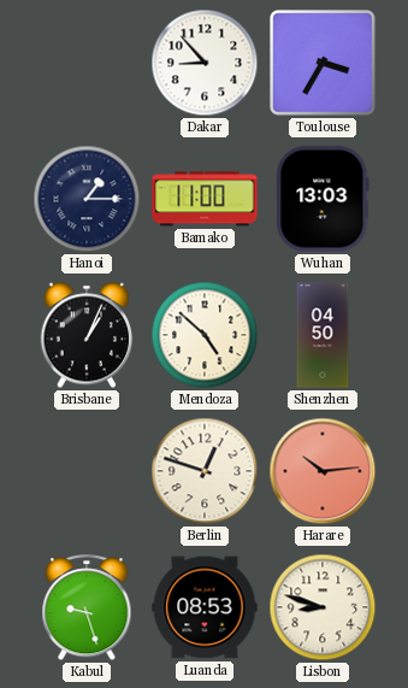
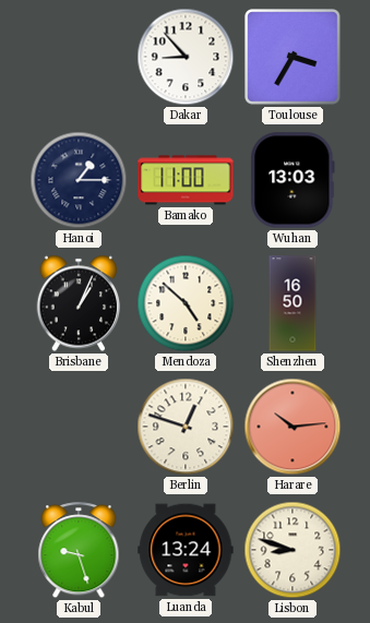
Shenzhen: 04:50 -> 16:50
Luanda: 08:53 -> 13:24
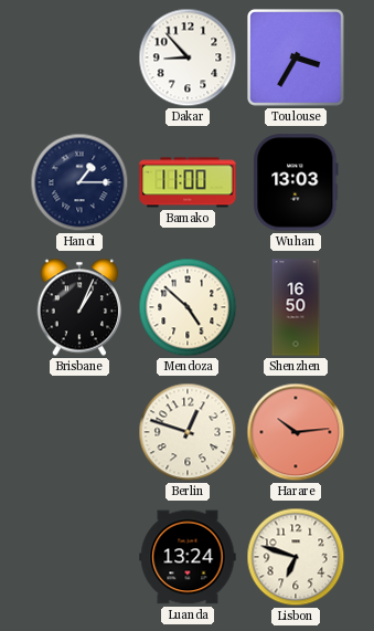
Kabul: 9:27 -> none
Lisbon: 8:48 -> 6:48
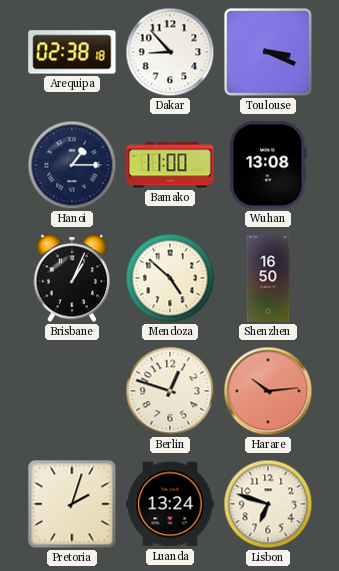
Arequipa: none -> 02:38
Toulouse: 3:35 -> 3:19
Wuhan: 13:03 -> 13:08
Pretoria: none -> 2:03
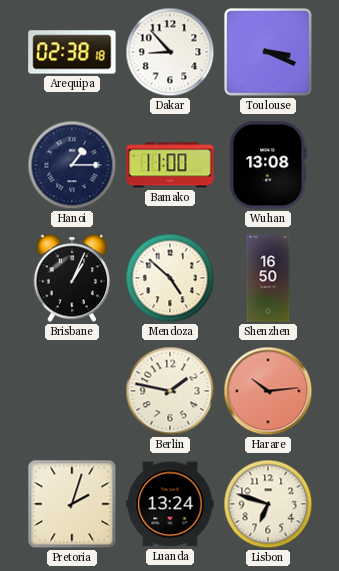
Berlin: 12:48 -> 1:47
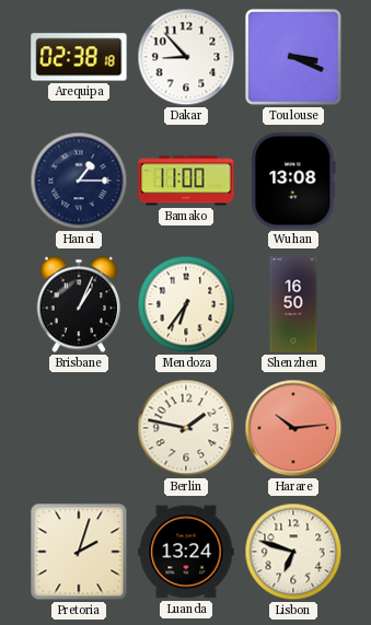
Mendoza: 4:52 -> 6:36
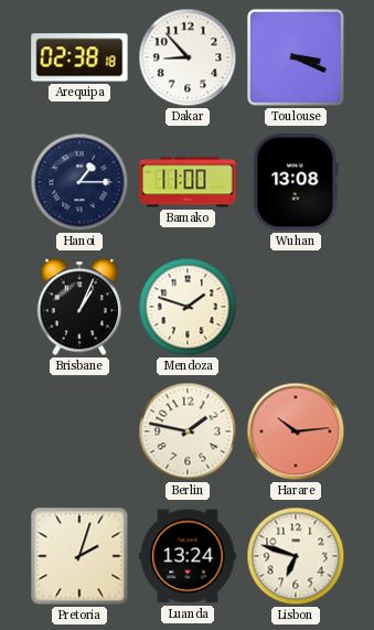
Mendoza: 6:36 -> 1:48
Shenzhen: 16:50 -> none
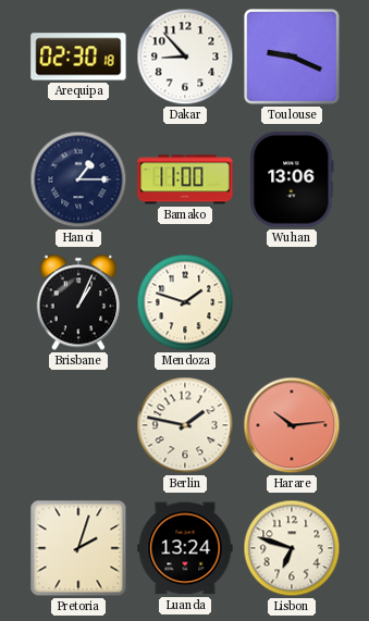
Arequipa: 02:38 -> 02:30
Toulouse: 3:19 -> 9:19
Wuhan: 13:08 -> 13:06
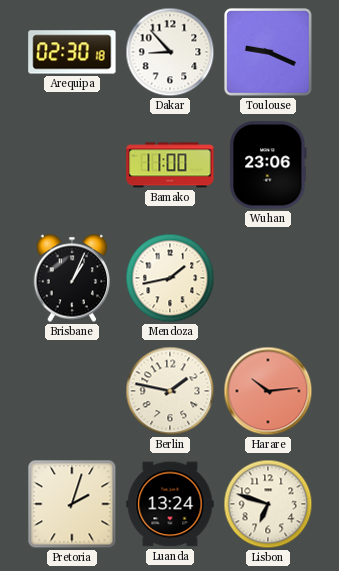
Hanoi: 1:15 -> none
Wuhan: 13:06 -> 23:06
Mendoza: 1:48 -> 1:43
